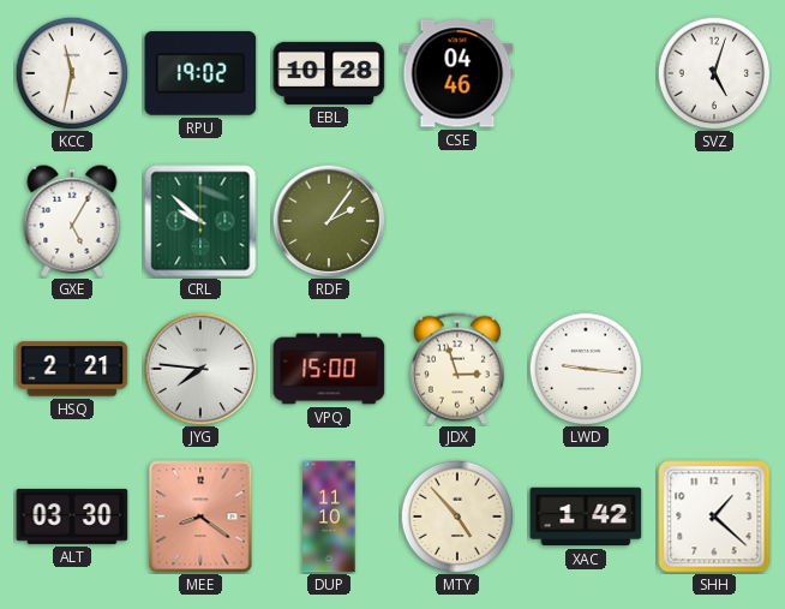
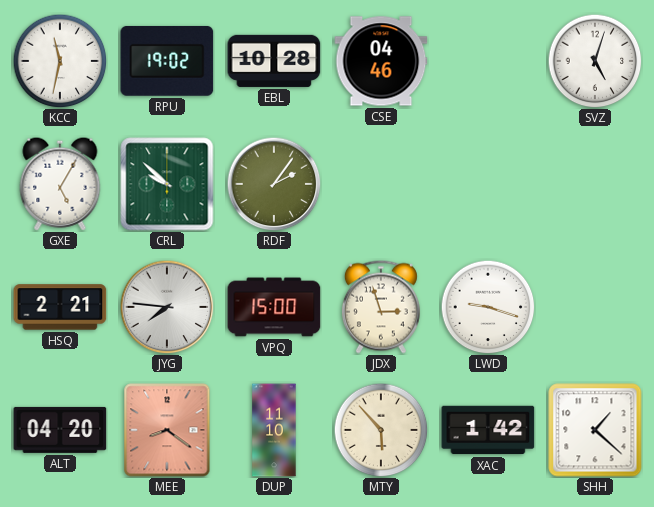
LWD: 9:16 -> 9:18
ALT: 03:30 -> 04:20
MTY: 4:53 -> 5:53
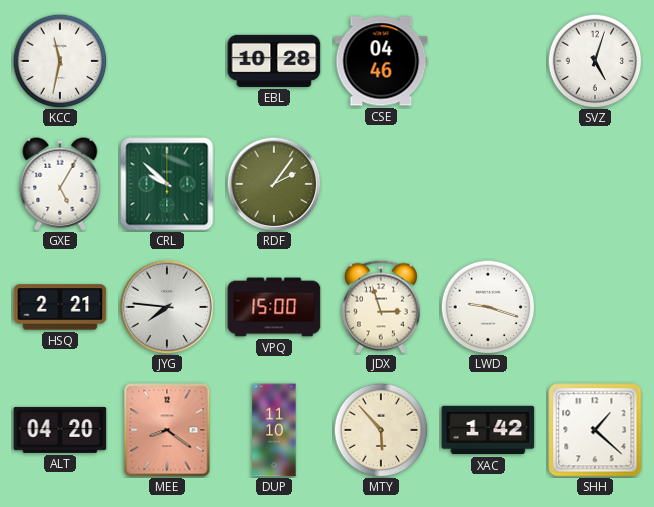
RPU: 19:02 -> none
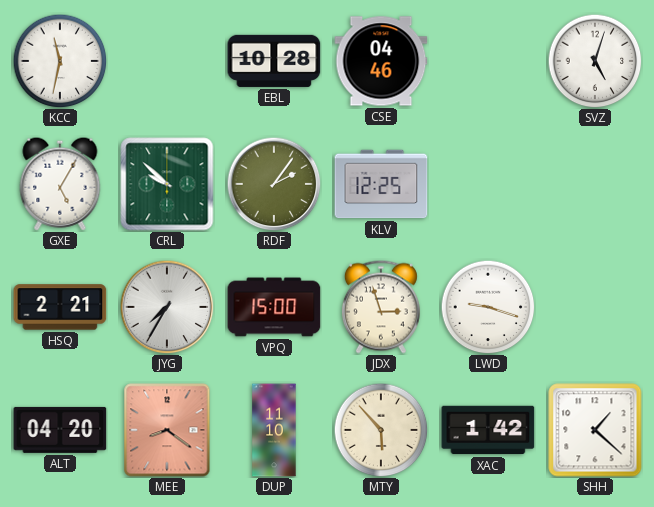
KLV: none -> 12:25
JYG: 7:46 -> 7:35
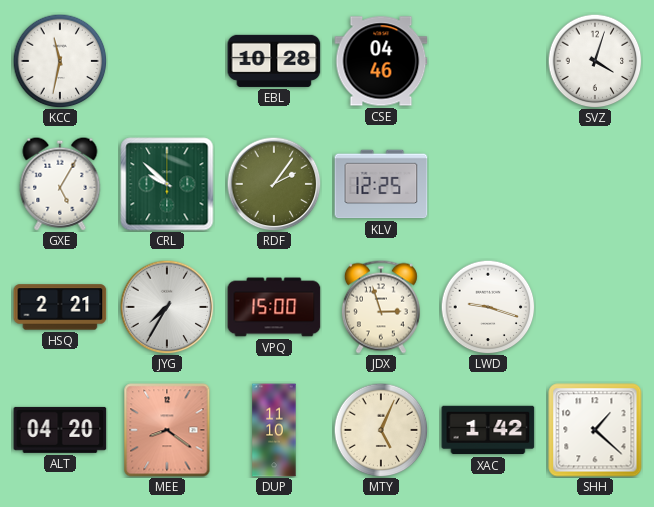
SVZ: 5:03 -> 4:03
MTY: 5:53 -> 5:04
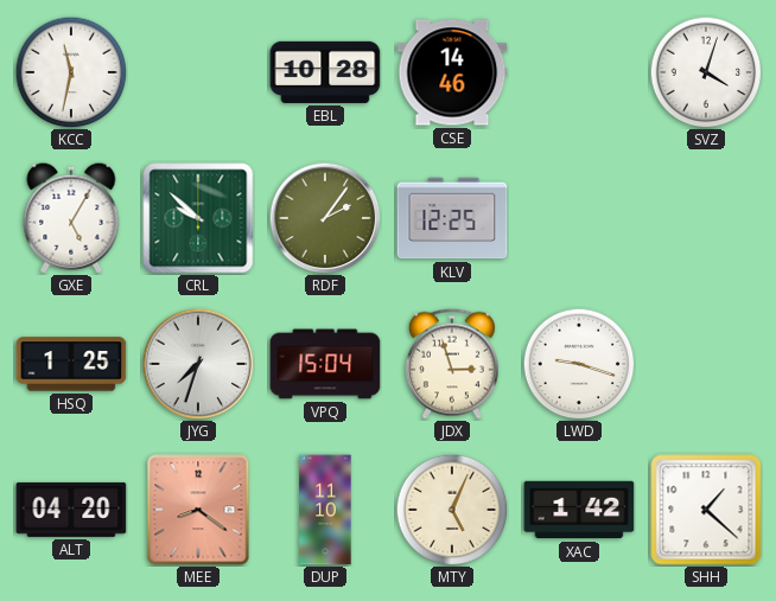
CSE: 04:46 -> 14:46
HSQ: 2:21 -> 1:25
JYG: 7:35 -> 7:33
VPQ: 15:00 -> 15:04
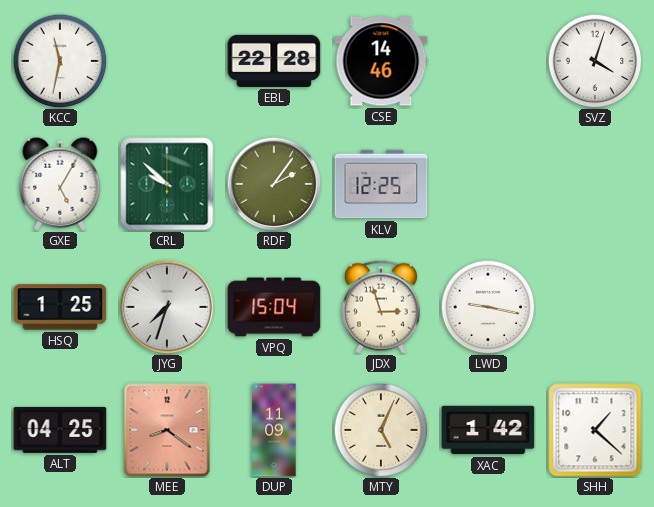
EBL: 10:28 -> 22:28
LWD: 9:18 -> 9:17
ALT: 04:20 -> 04:25
DUP: 11:10 -> 11:09
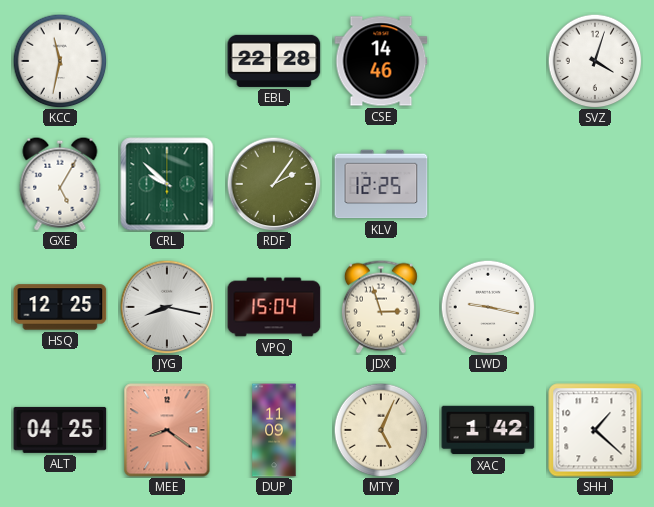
HSQ: 1:25 -> 12:25
JYG: 7:33 -> 8:17
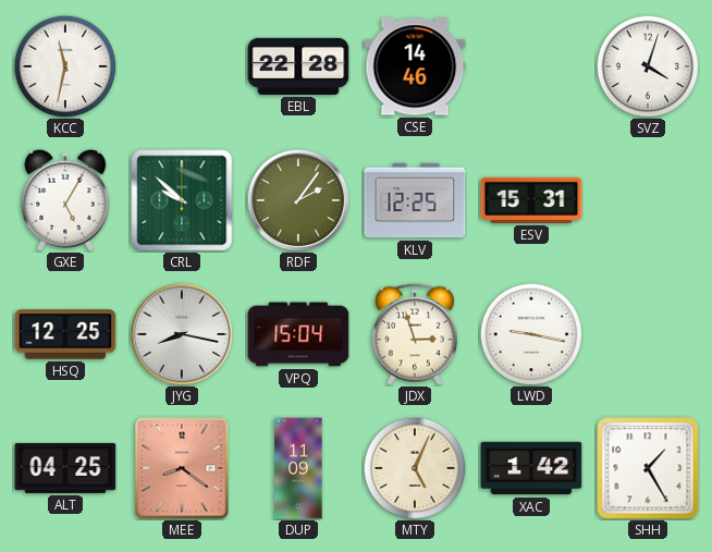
ESV: none -> 15:31
SHH: 1:22 -> 1:25
